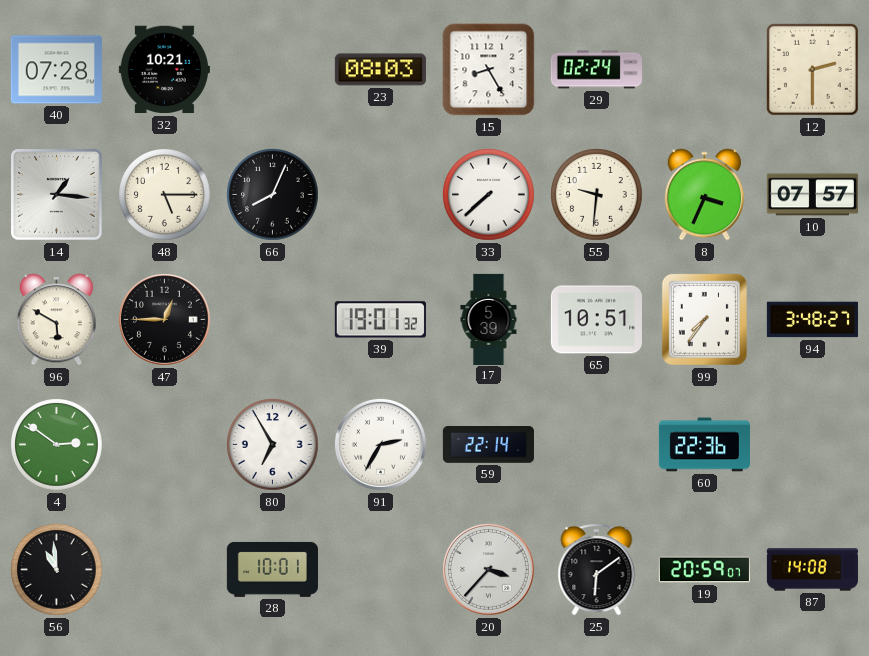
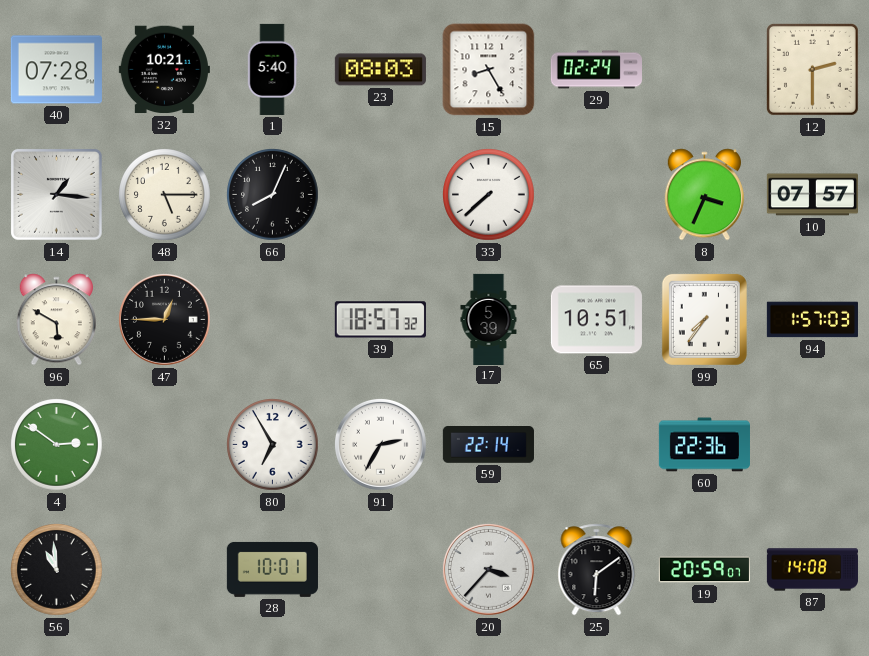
1: none -> 5:40
55: 9:31 -> none
39: 19:01 -> 18:57
94: 3:48 -> 1:57
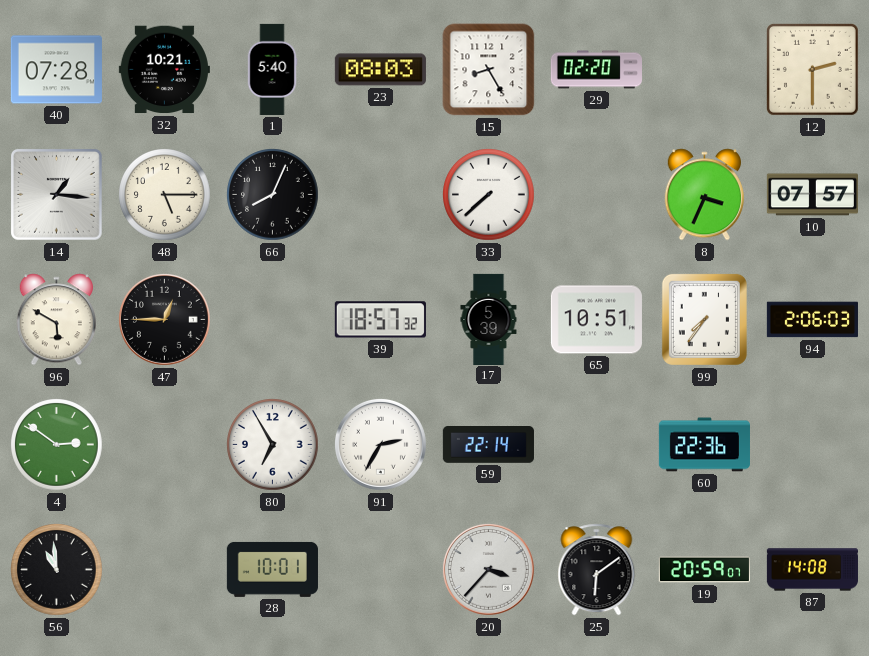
29: 02:24 -> 02:20
94: 1:57 -> 2:06
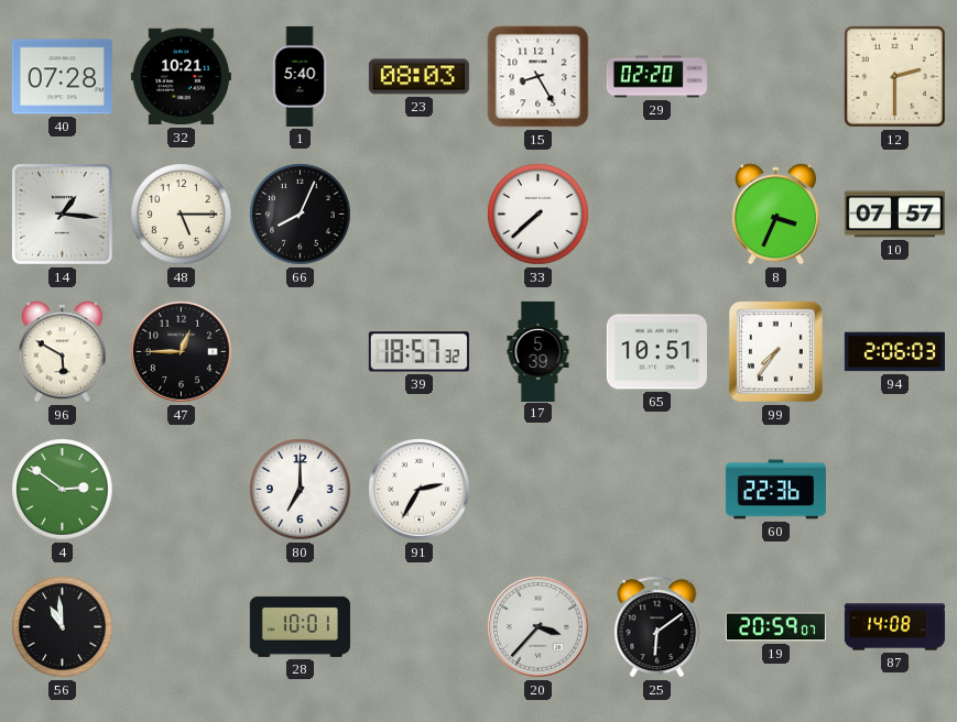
80: 6:55 -> 7:00
59: 22:14 -> none
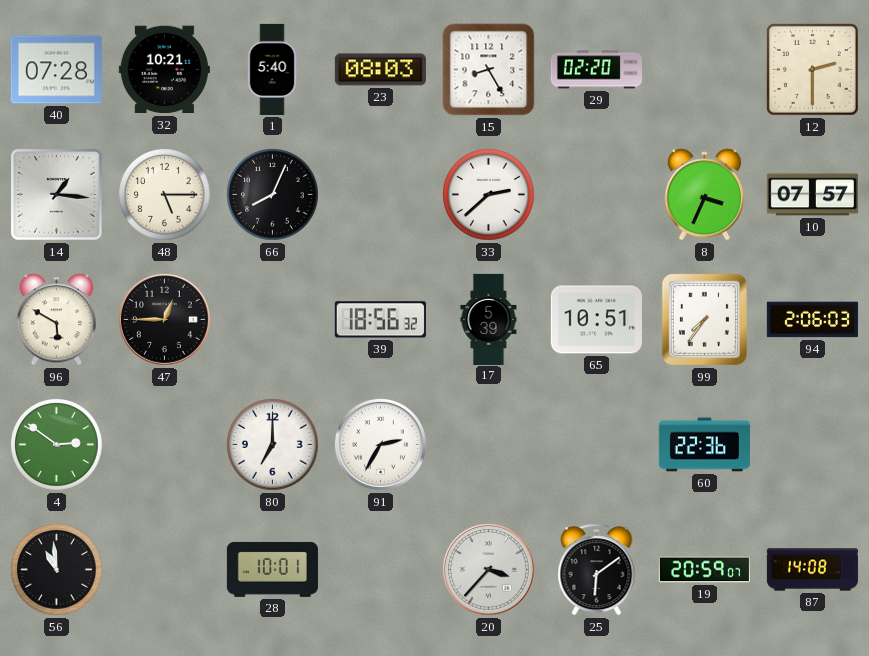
33: 7:38 -> 2:38
39: 18:57 -> 18:56
